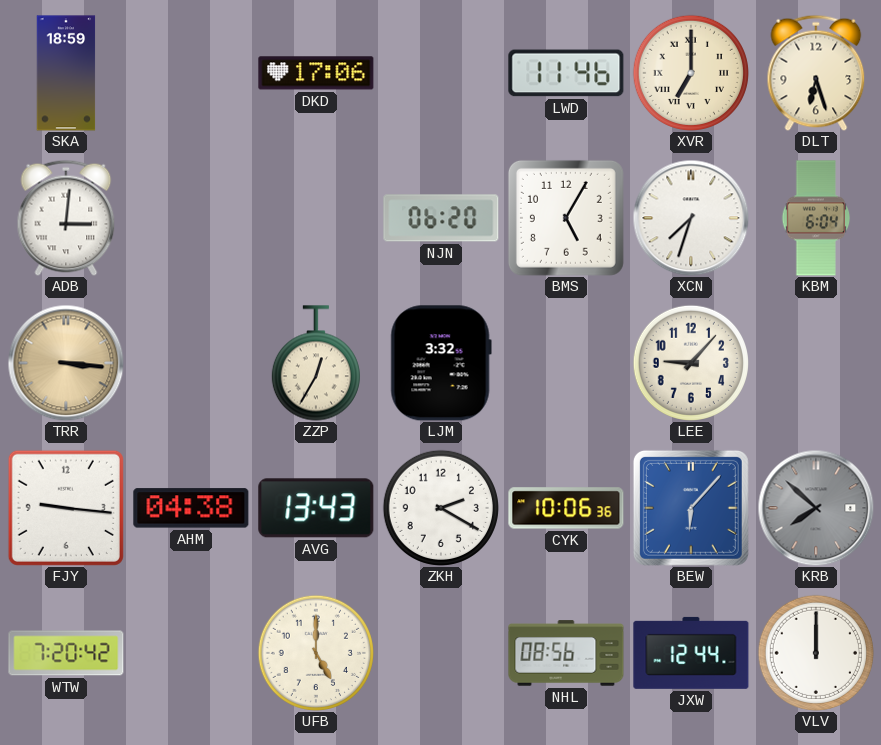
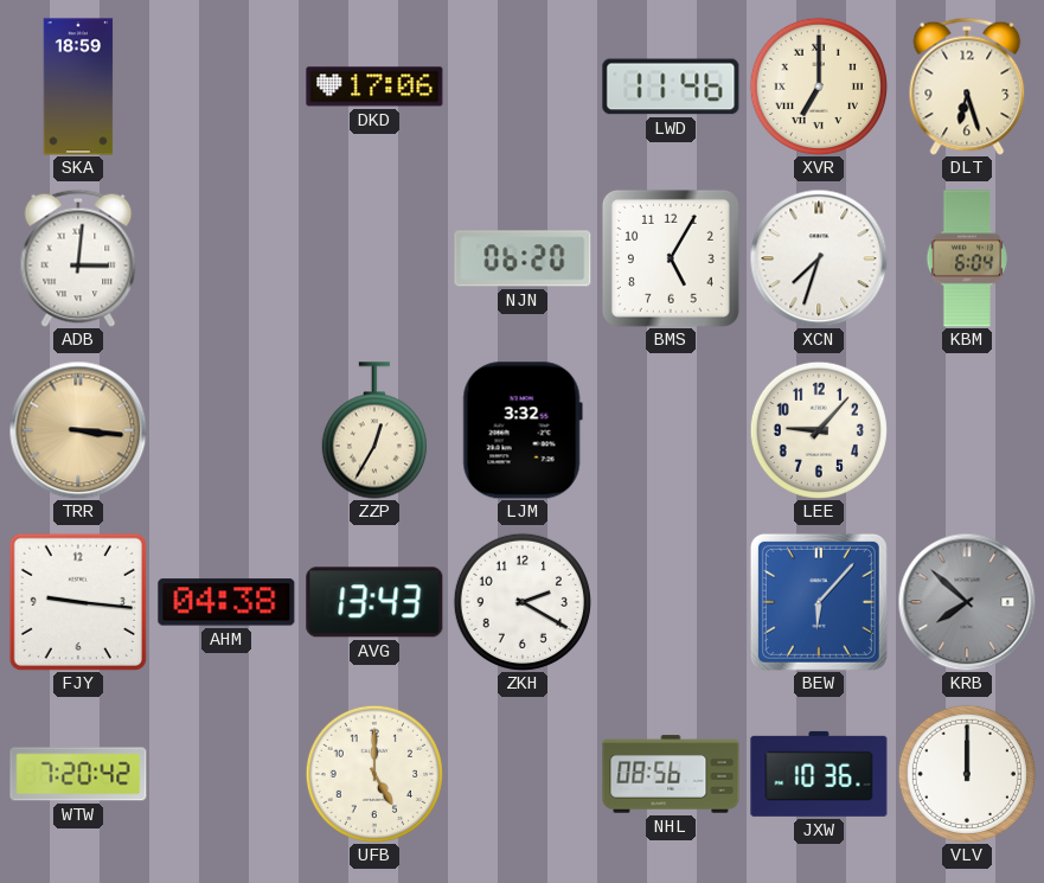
CYK: 10:06 -> none
JXW: 12:44 -> 10:36
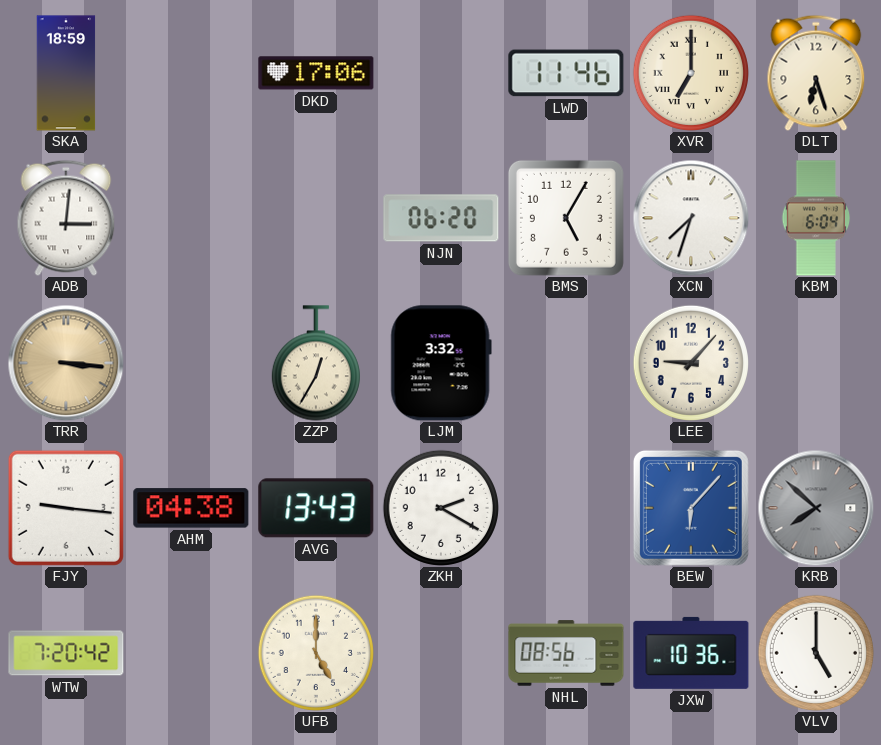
VLV: 12:00 -> 5:00
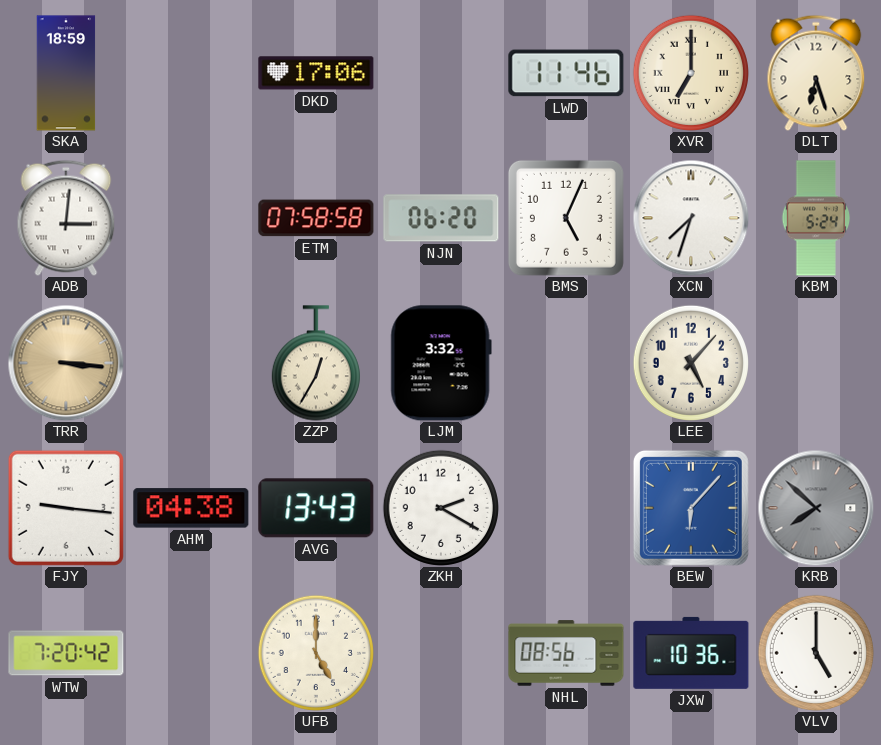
ETM: none -> 07:58
BMS: 5:05 -> 5:04
KBM: 6:04 -> 5:24
LEE: 9:07 -> 5:07
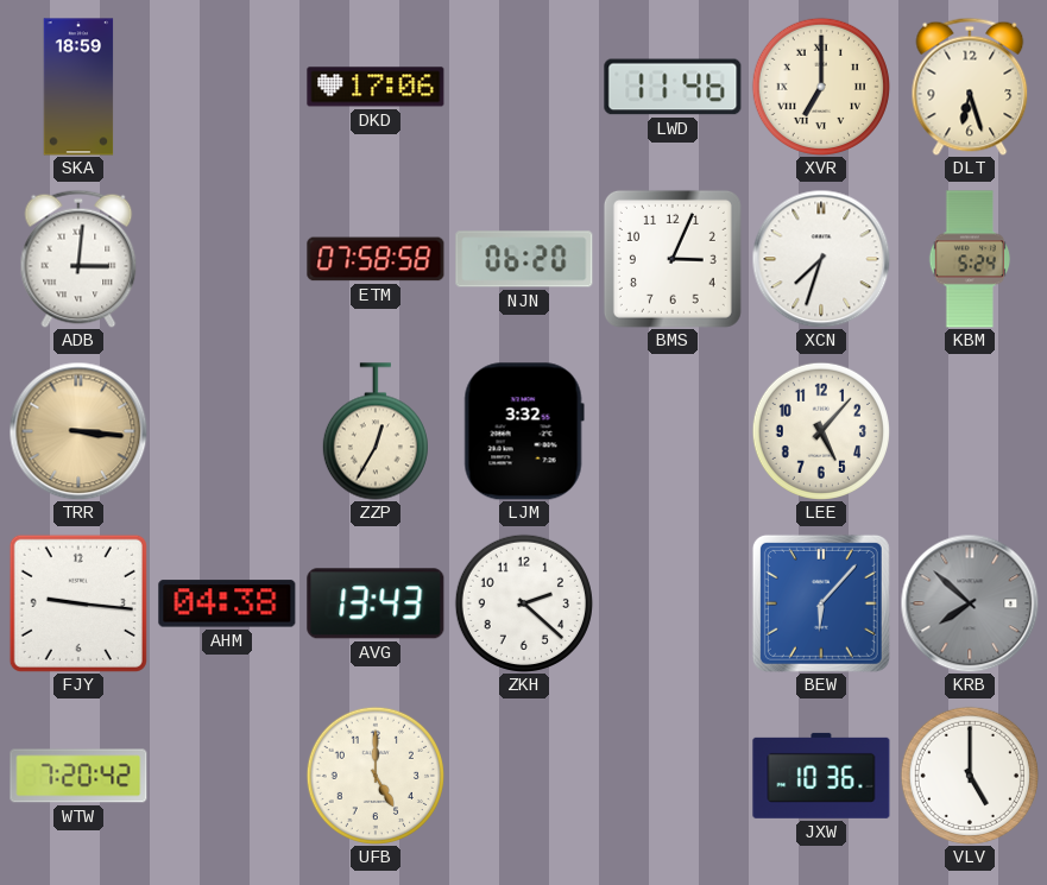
BMS: 5:04 -> 3:04
ZKH: 2:20 -> 2:22
NHL: 08:56 -> none
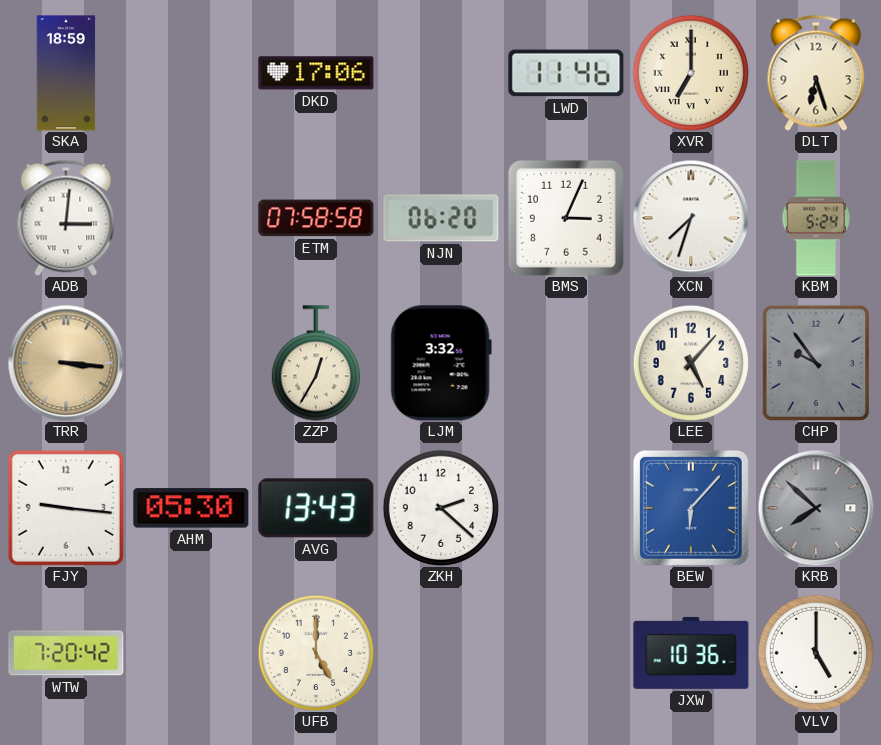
CHP: none -> 9:54
AHM: 04:38 -> 05:30
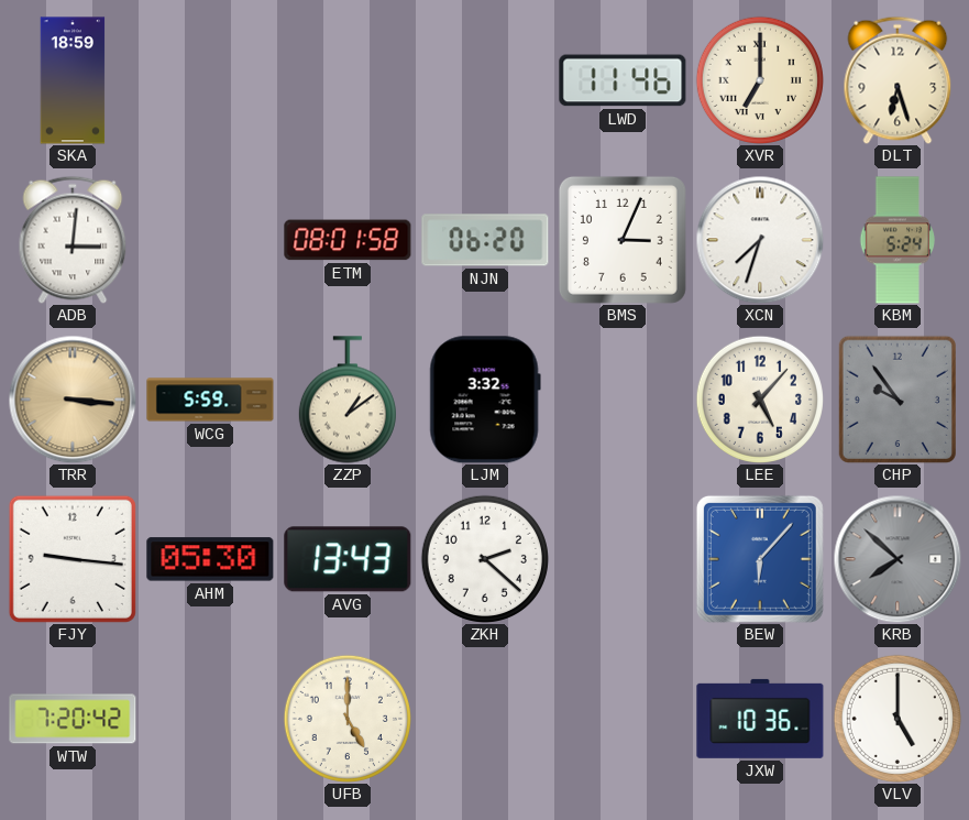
DKD: 17:06 -> none
ETM: 07:58 -> 08:01
WCG: none -> 5:59
ZZP: 12:35 -> 1:09
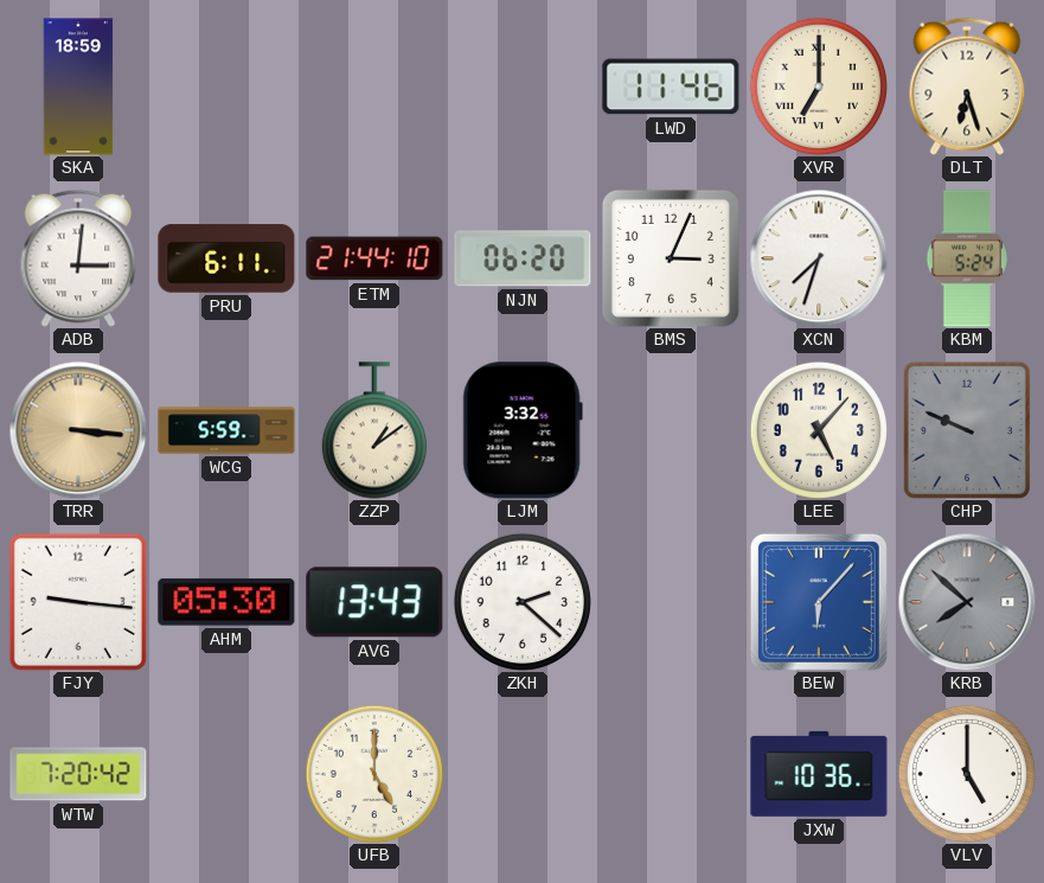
PRU: none -> 6:11
ETM: 08:01 -> 21:44
CHP: 9:54 -> 9:49
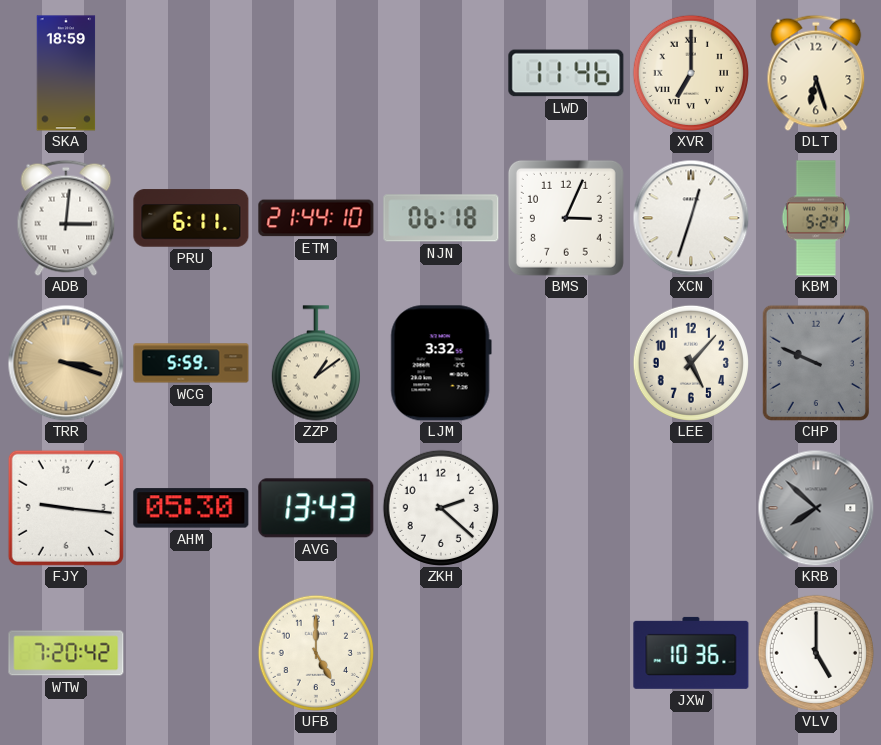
NJN: 06:20 -> 06:18
XCN: 7:33 -> 12:33
TRR: 3:16 -> 3:18
BEW: 6:07 -> none
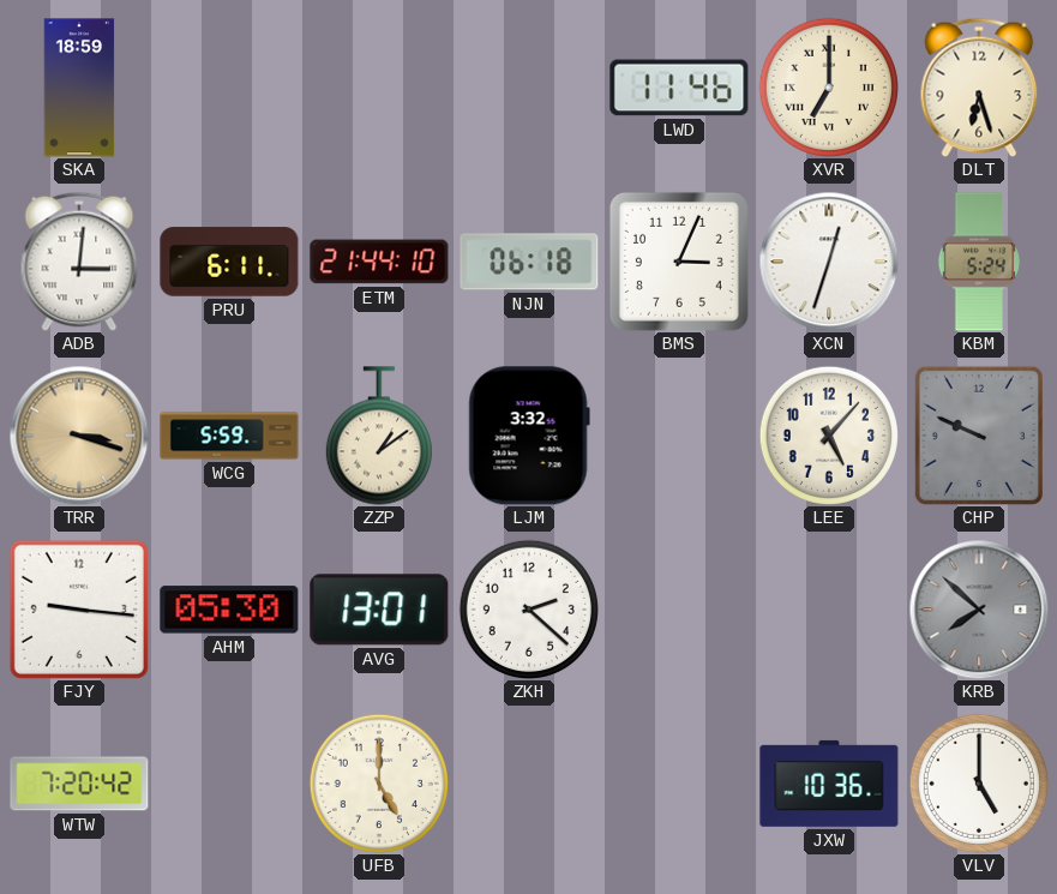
AVG: 13:43 -> 13:01
